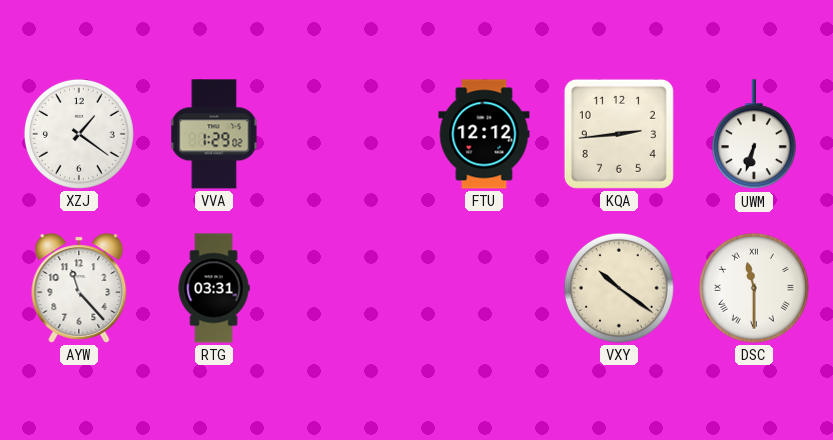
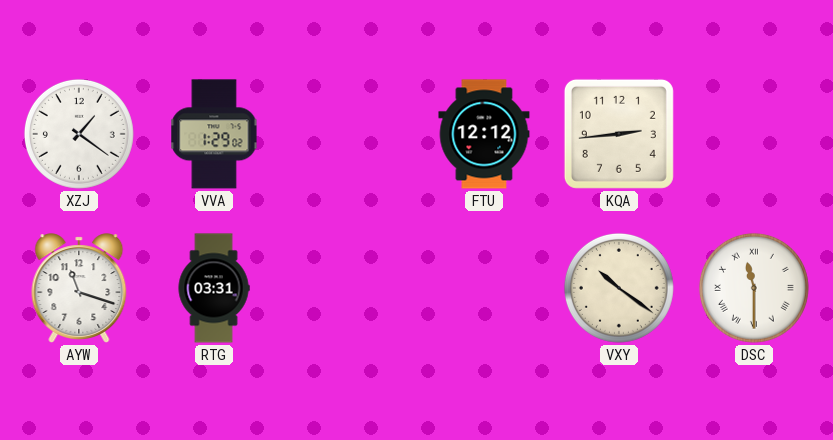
UWM: 6:33 -> none
AYW: 11:23 -> 11:18
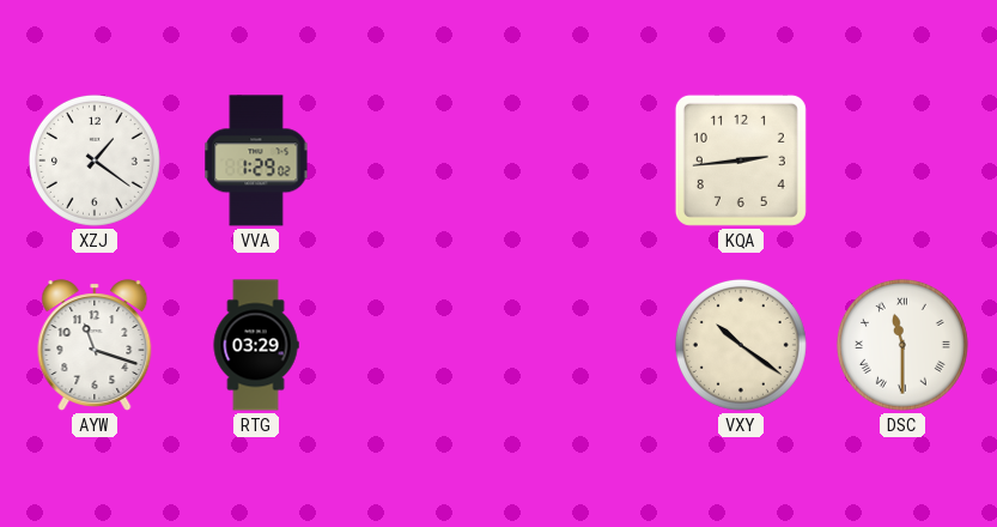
FTU: 12:12 -> none
RTG: 03:31 -> 03:29
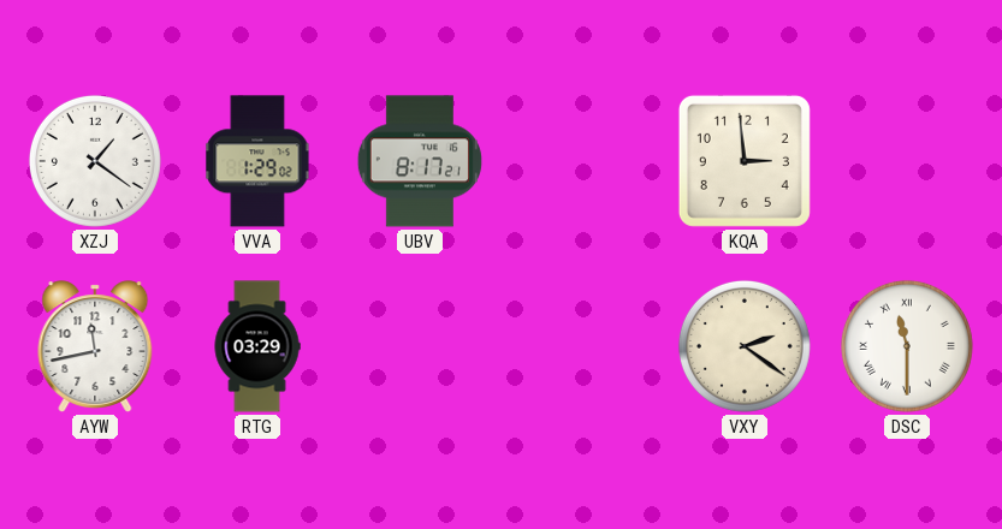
UBV: none -> 8:17
KQA: 2:44 -> 2:59
AYW: 11:18 -> 11:43
VXY: 10:21 -> 2:21
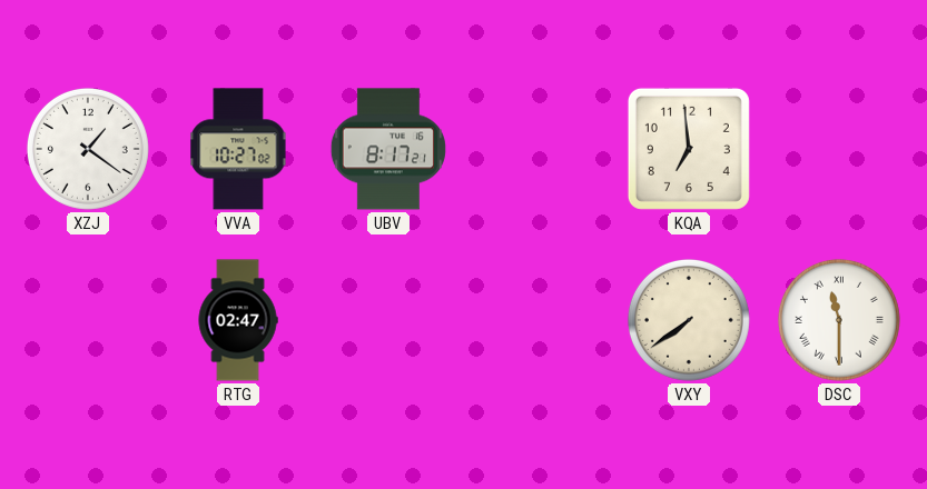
VVA: 1:29 -> 10:27
KQA: 2:59 -> 6:59
AYW: 11:43 -> none
RTG: 03:29 -> 02:47
VXY: 2:21 -> 7:39
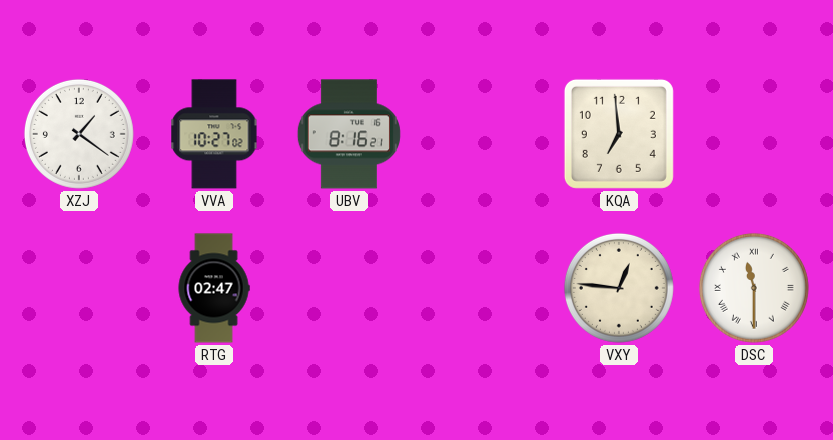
UBV: 8:17 -> 8:16
VXY: 7:39 -> 12:46
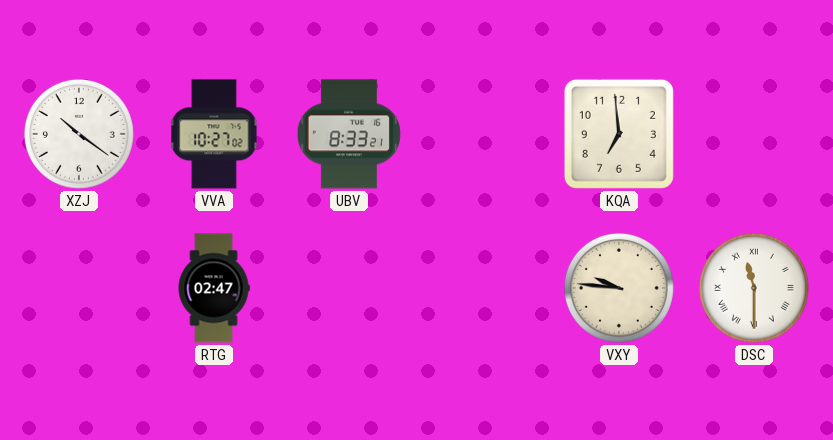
XZJ: 1:21 -> 10:21
UBV: 8:16 -> 8:33
VXY: 12:46 -> 9:46
